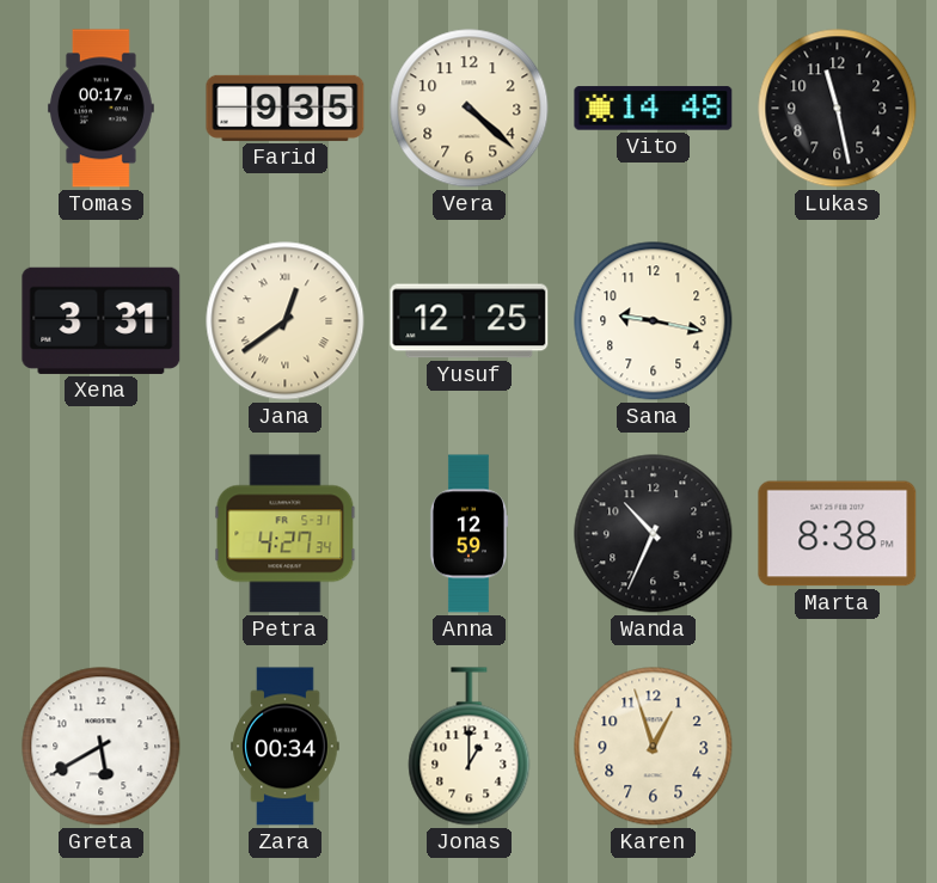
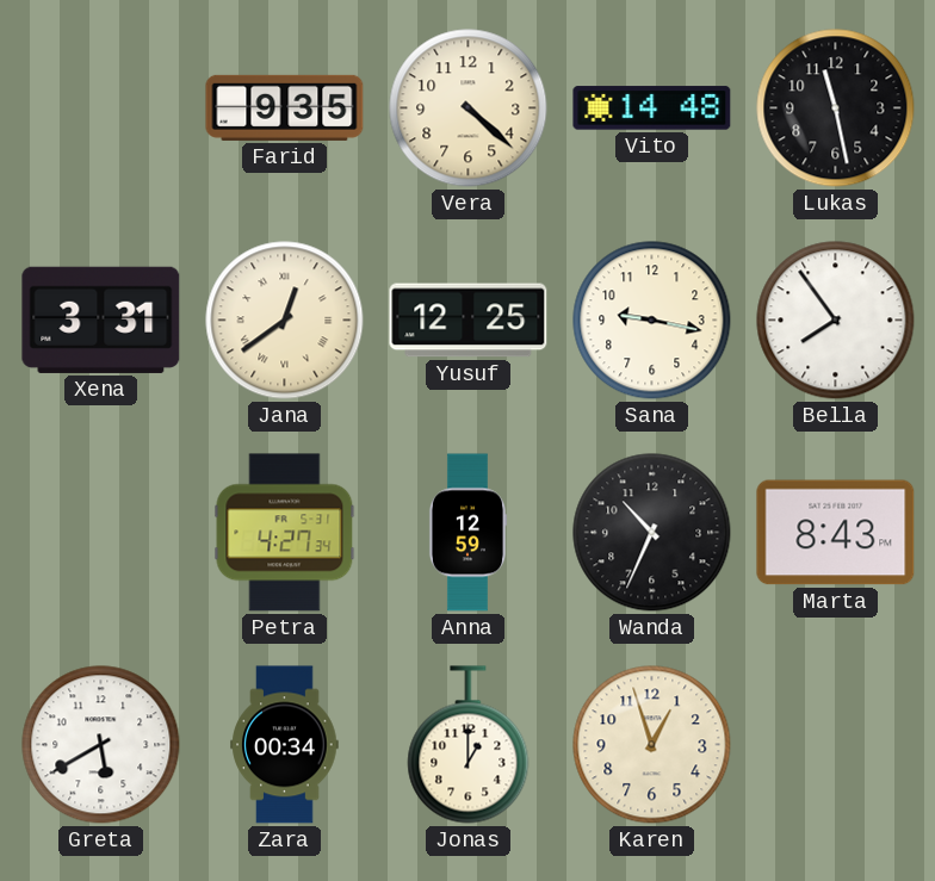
Tomas: 00:17 -> none
Bella: none -> 7:54
Marta: 8:38 -> 8:43
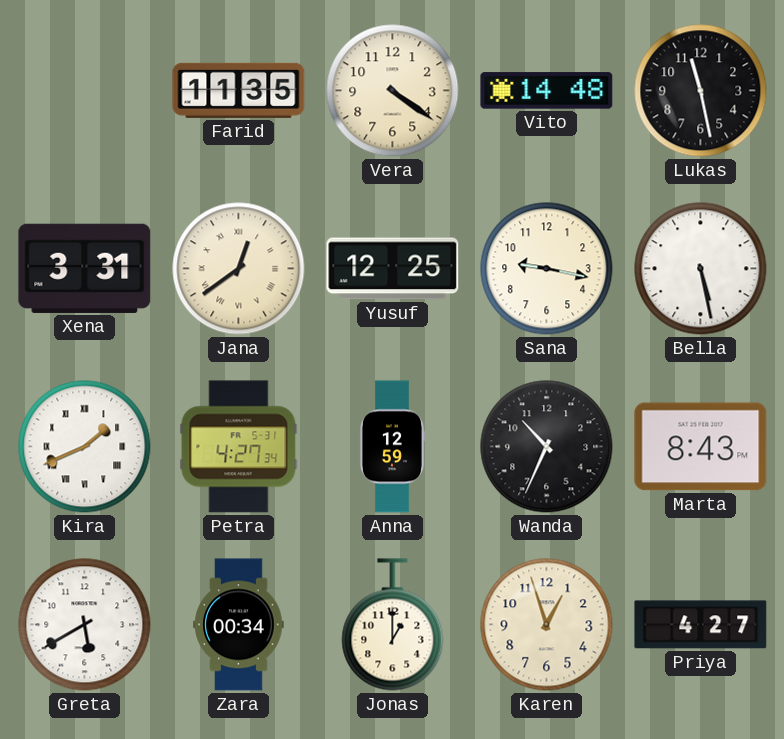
Farid: 9:35 -> 11:35
Vera: 4:22 -> 4:21
Bella: 7:54 -> 5:28
Kira: none -> 1:41
Priya: none -> 4:27
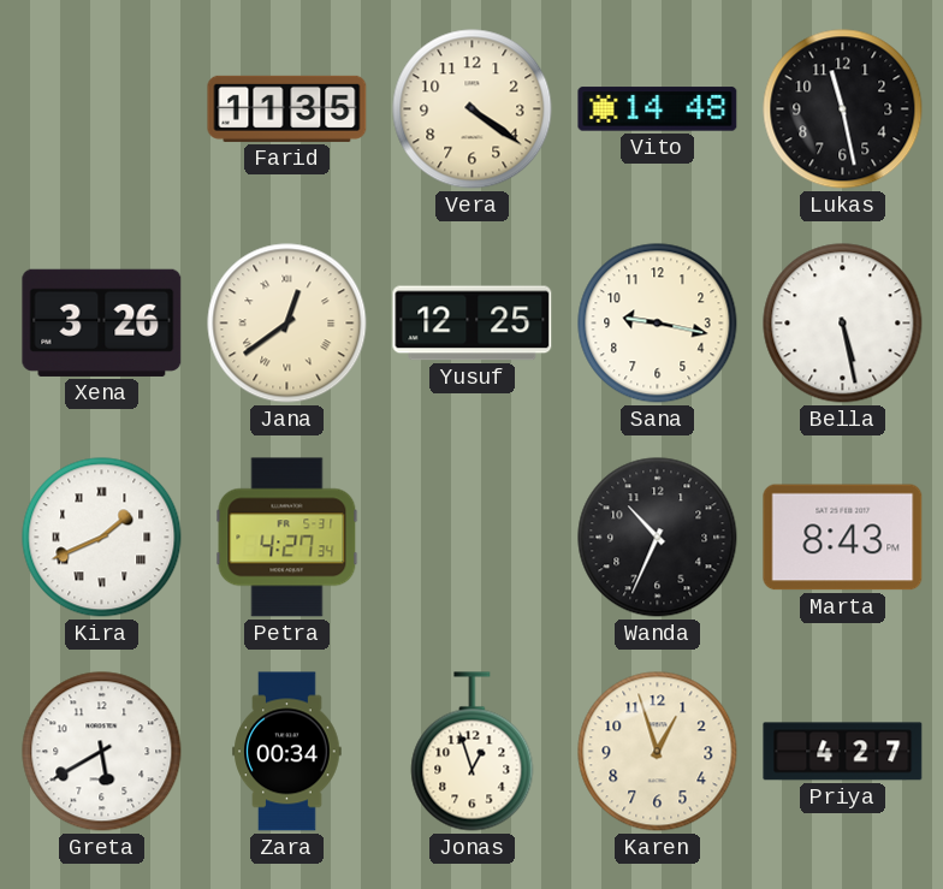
Xena: 3:31 -> 3:26
Anna: 12:59 -> none
Jonas: 1:00 -> 12:57
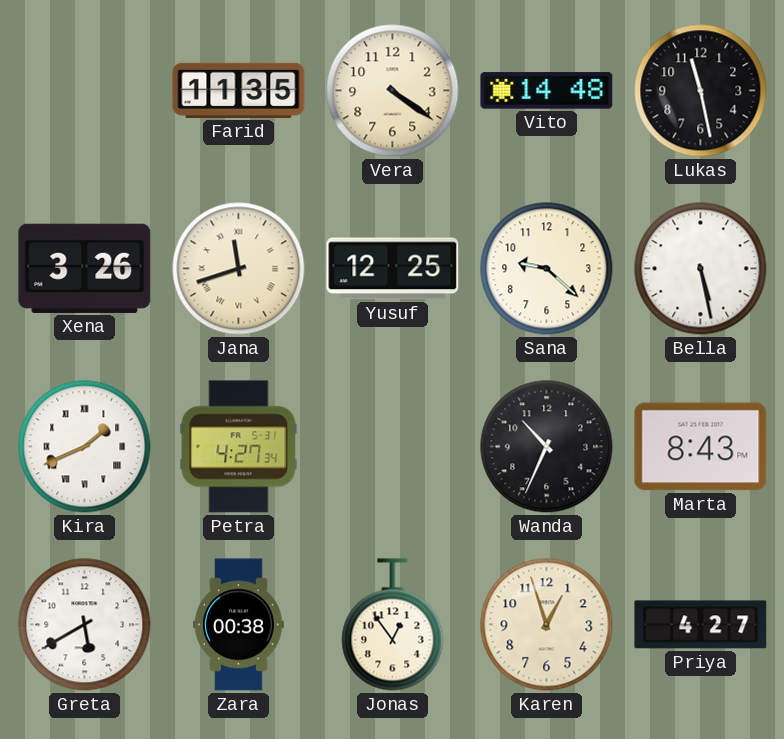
Jana: 12:39 -> 11:42
Sana: 9:17 -> 9:22
Zara: 00:34 -> 00:38
Jonas: 12:57 -> 12:54
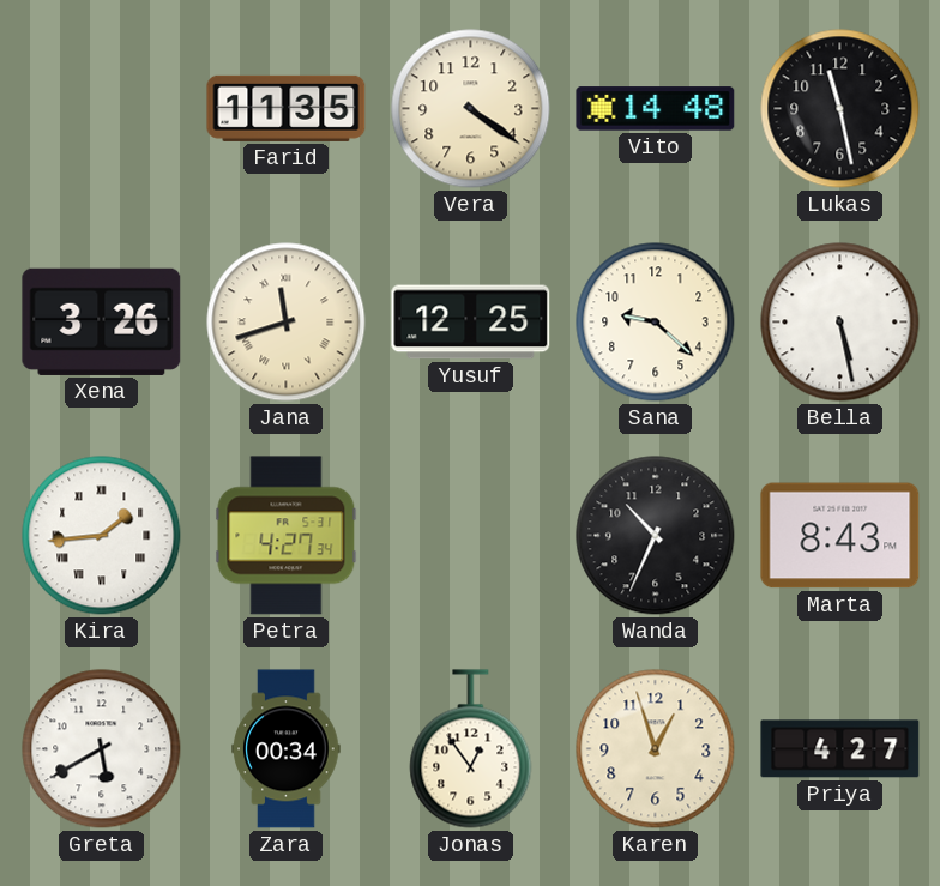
Kira: 1:41 -> 1:44
Zara: 00:38 -> 00:34
